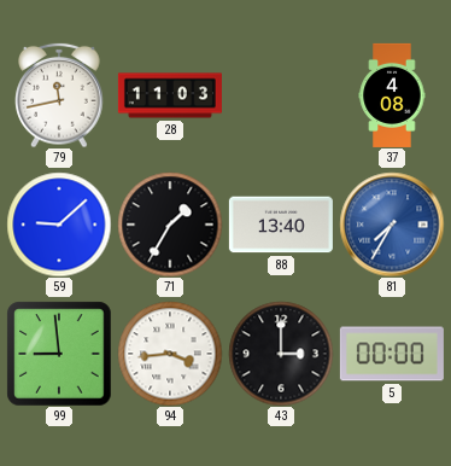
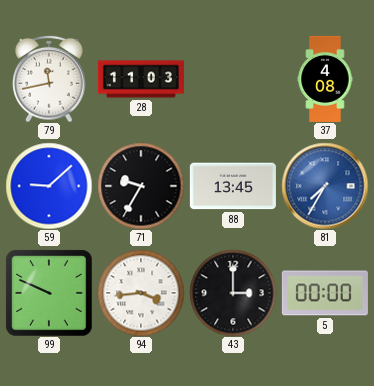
71: 1:35 -> 9:35
88: 13:40 -> 13:45
99: 8:59 -> 9:49
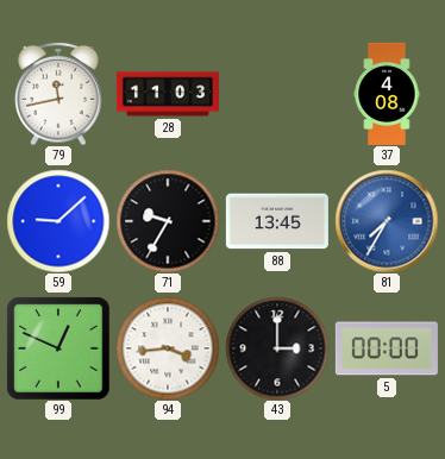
99: 9:49 -> 12:49
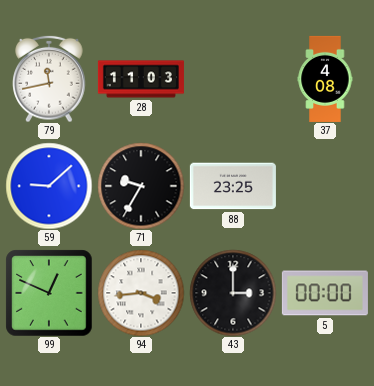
88: 13:45 -> 23:25
81: 7:35 -> none
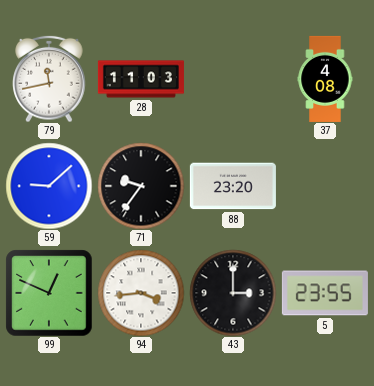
71: 9:35 -> 9:36
88: 23:25 -> 23:20
5: 00:00 -> 23:55
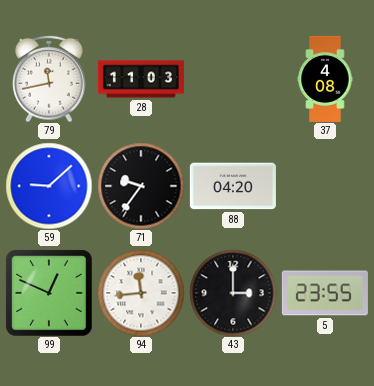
88: 23:20 -> 04:20
94: 3:44 -> 11:44
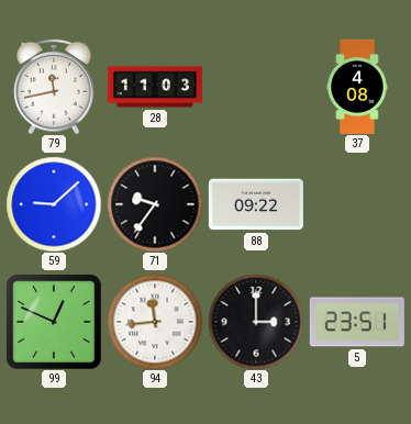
88: 04:20 -> 09:22
5: 23:55 -> 23:51
